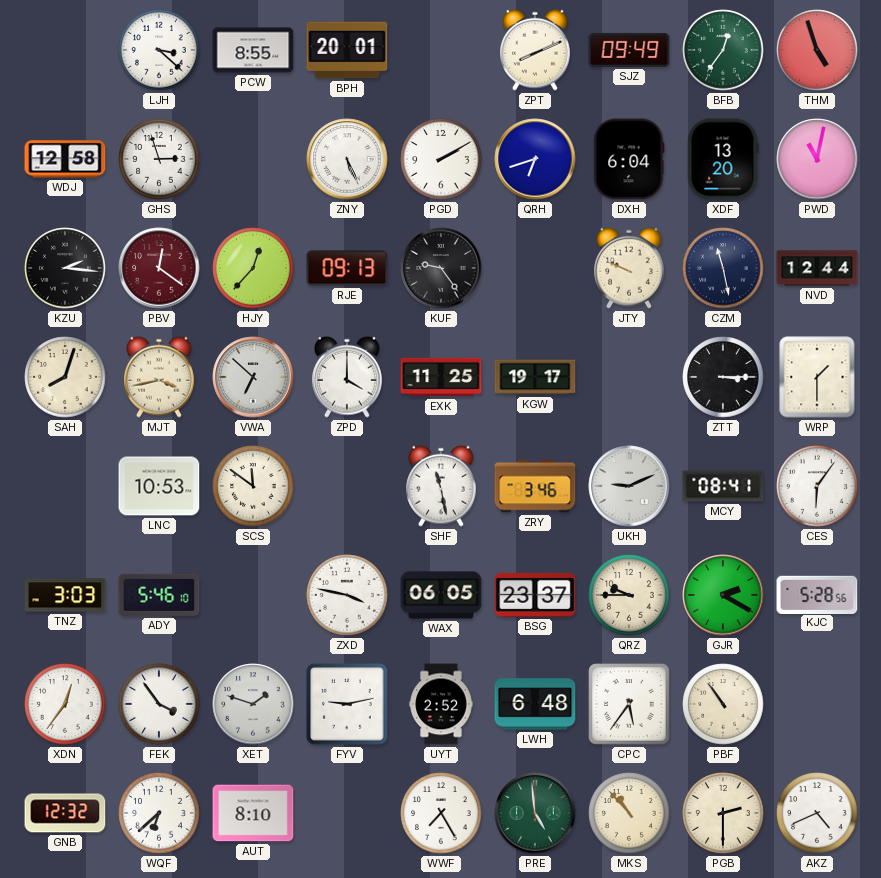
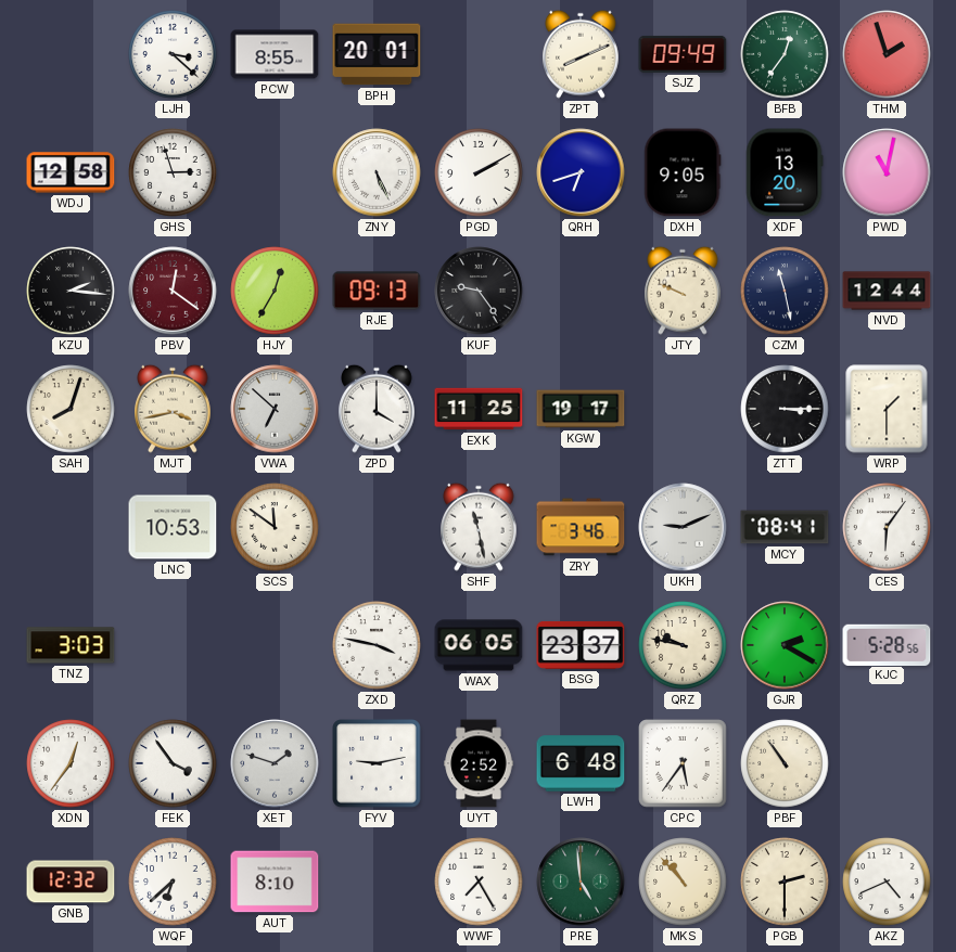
THM: 4:57 -> 1:57
DXH: 6:04 -> 9:05
HJY: 12:37 -> 12:35
ADY: 5:46 -> none
QRZ: 9:45 -> 9:47
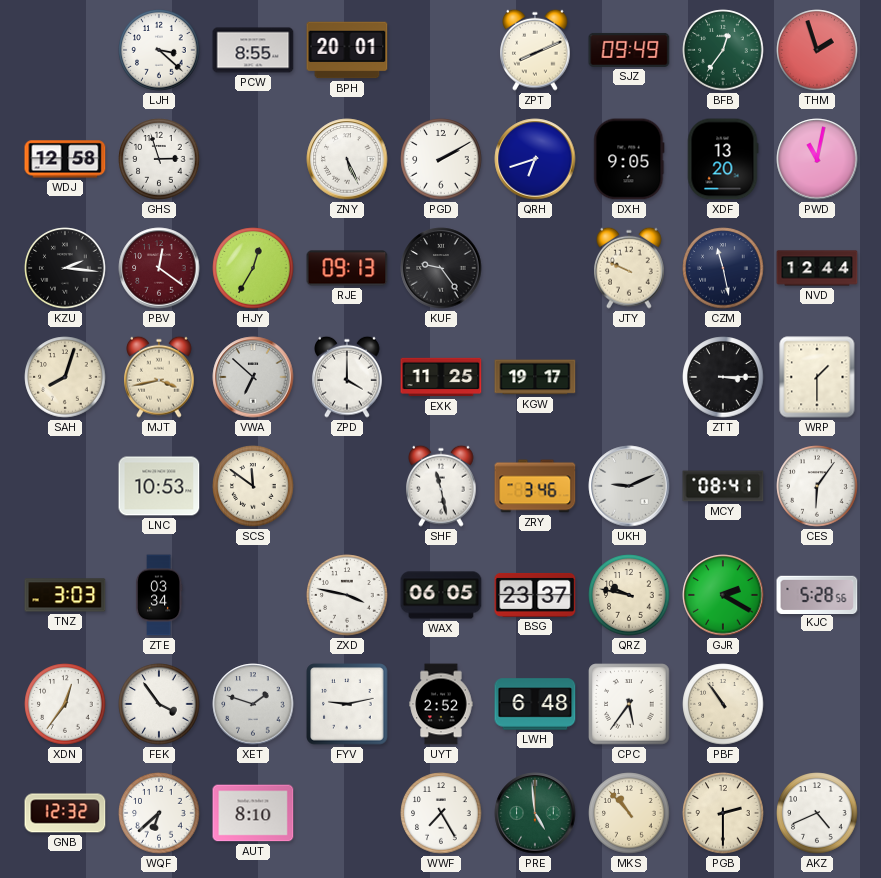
ZTE: none -> 03:34
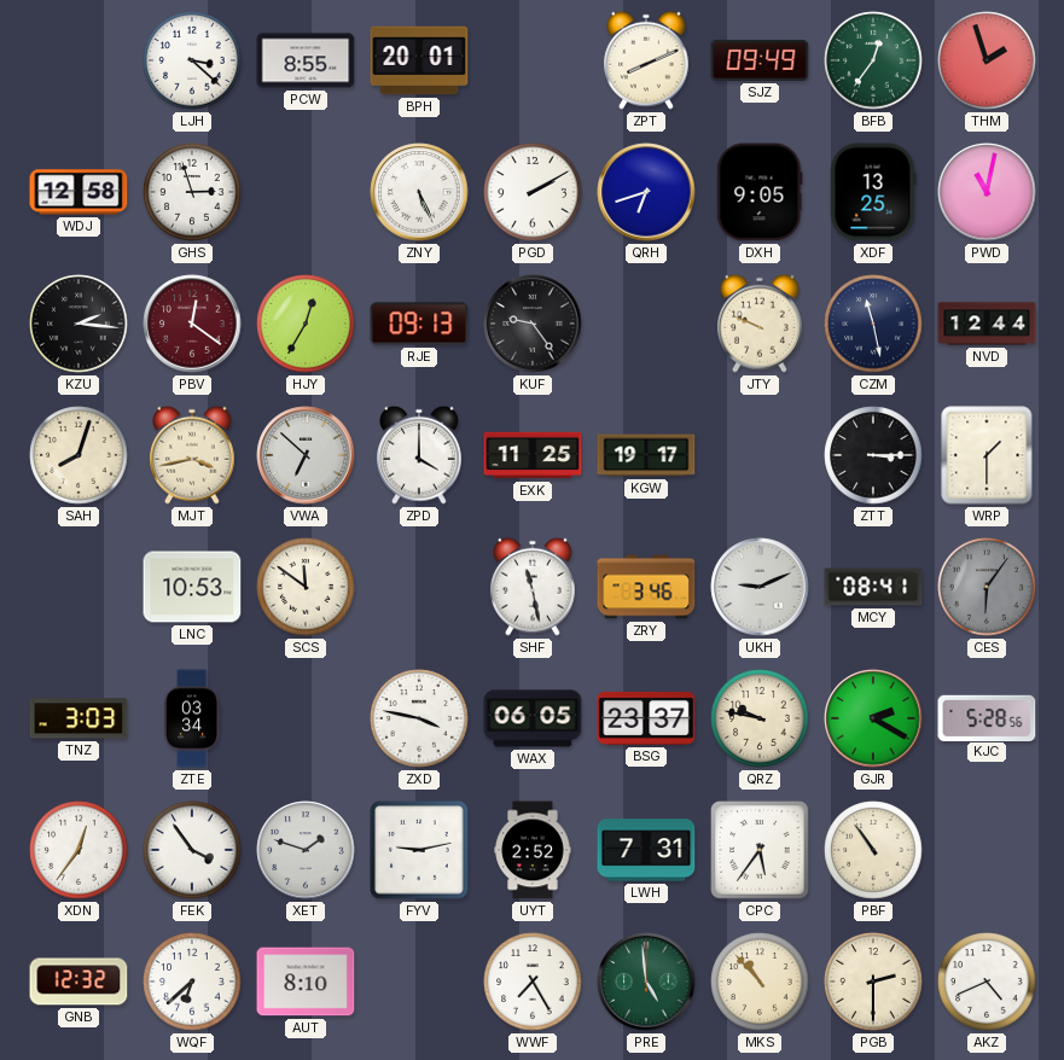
XDF: 13:20 -> 13:25
CES dial: white -> grey
LWH: 6:48 -> 7:31
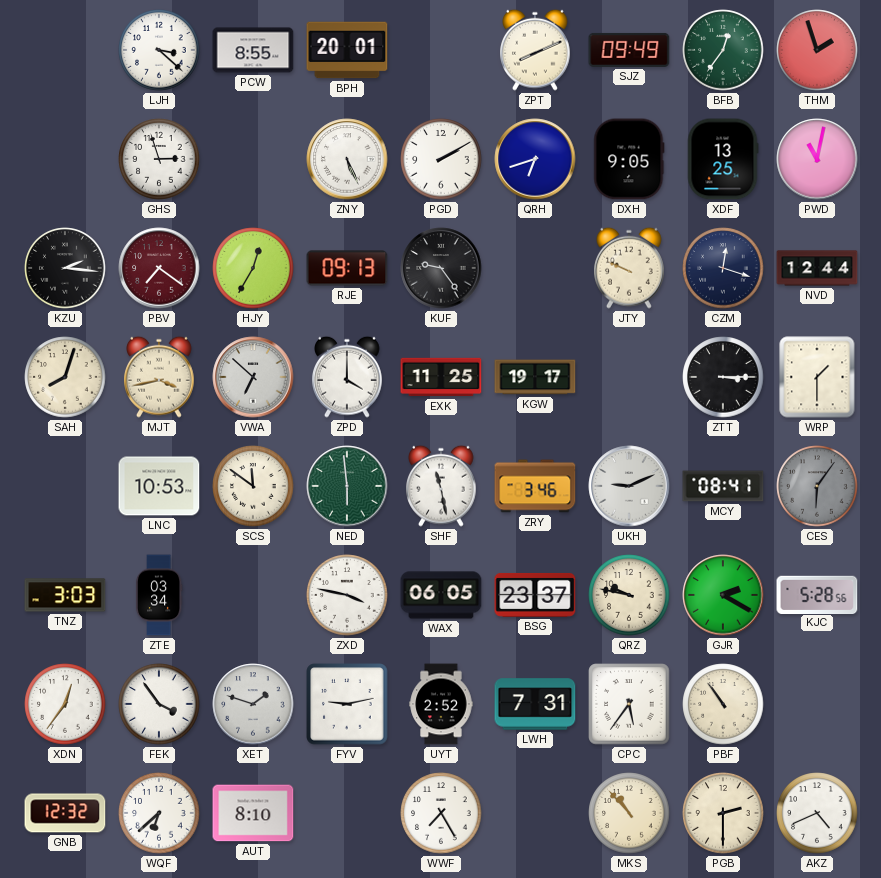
WDJ: 12:58 -> none
PBV: 12:21 -> 7:21
CZM: 11:28 -> 12:18
NED: none -> 5:59
PRE: 4:59 -> none
